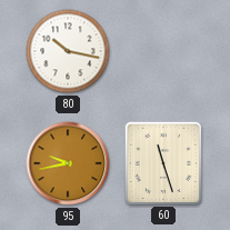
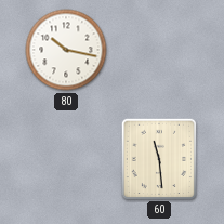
95: 9:43 -> none
60: 11:27 -> 11:29
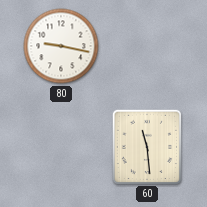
80: 10:17 -> 9:17
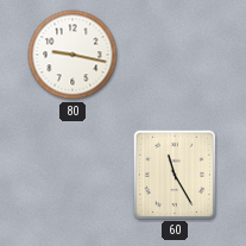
60: 11:29 -> 11:25
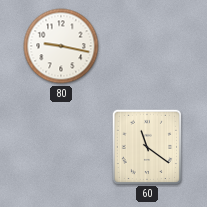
60: 11:25 -> 11:21
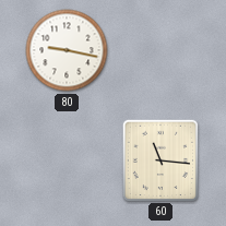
60: 11:21 -> 11:16
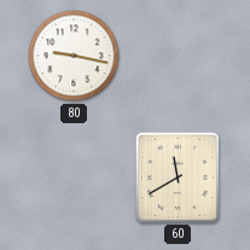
60: 11:16 -> 11:40
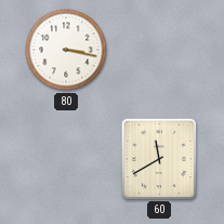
80: 9:17 -> 3:17
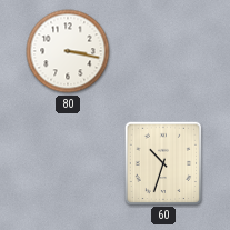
60: 11:40 -> 10:33
